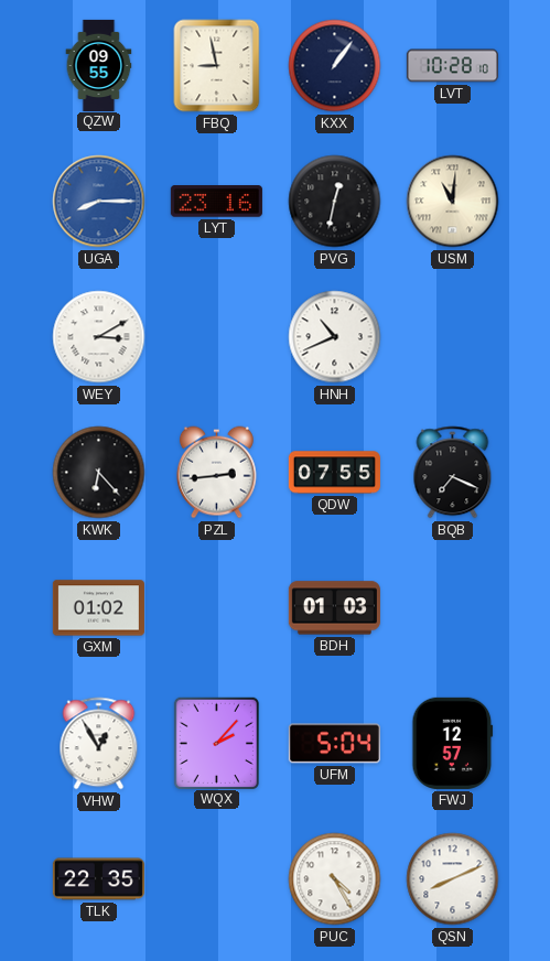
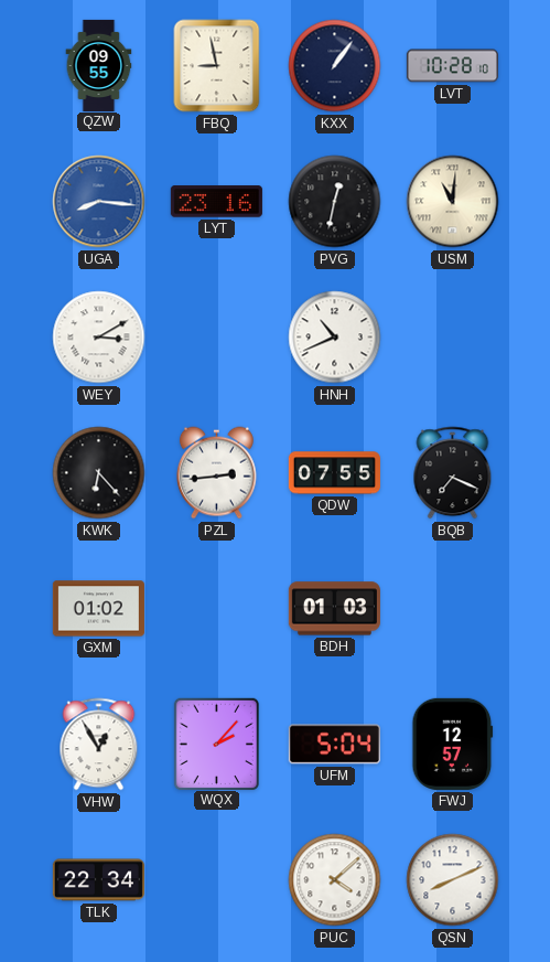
UGA: 8:15 -> 8:16
TLK: 22:35 -> 22:34
PUC: 4:25 -> 4:08
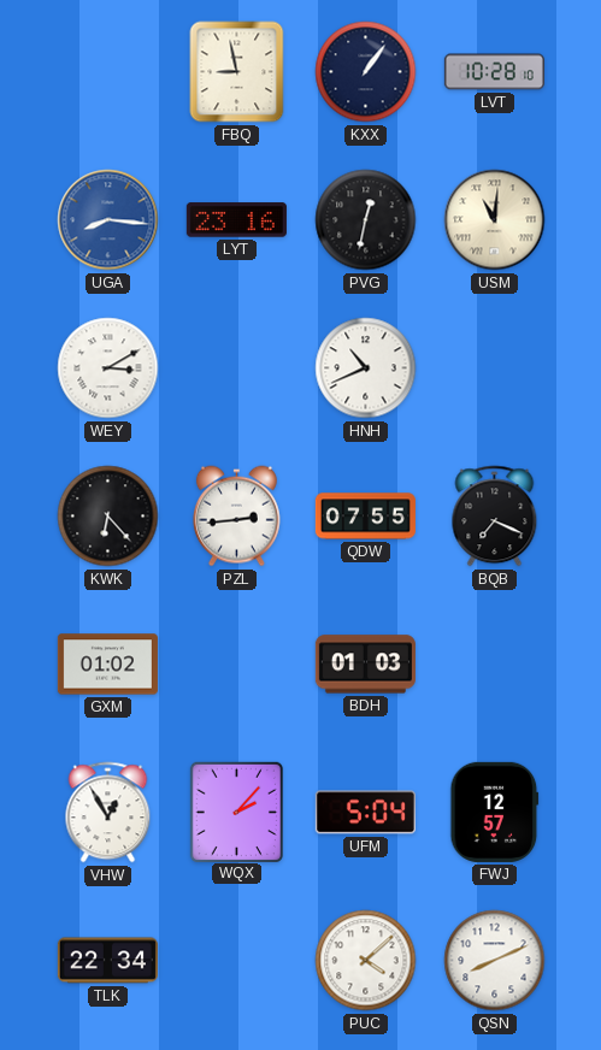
QZW: 09:55 -> none
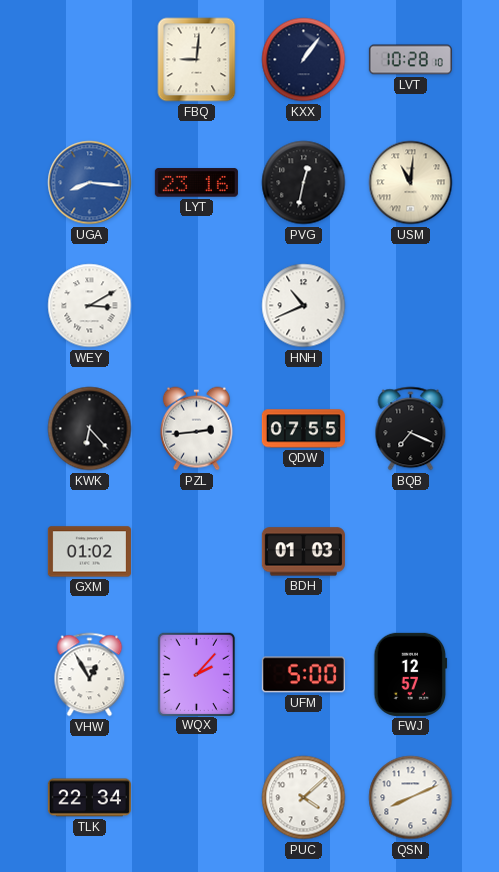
FBQ: 8:58 -> 9:01
UFM: 5:04 -> 5:00
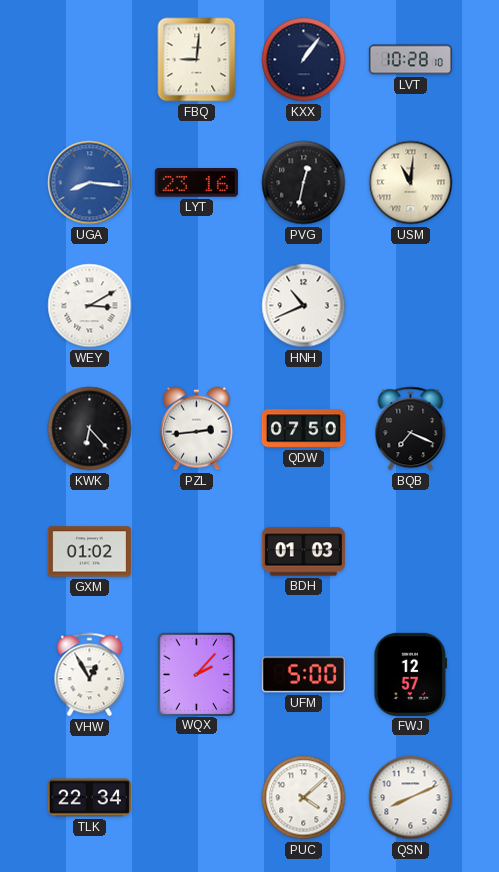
QDW: 07:55 -> 07:50
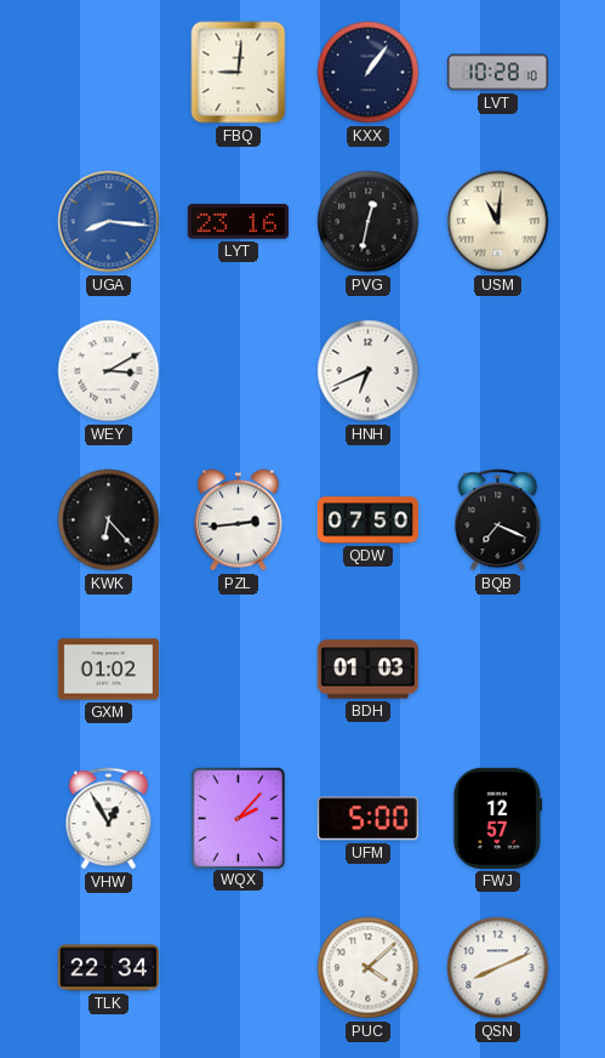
HNH: 10:41 -> 6:41
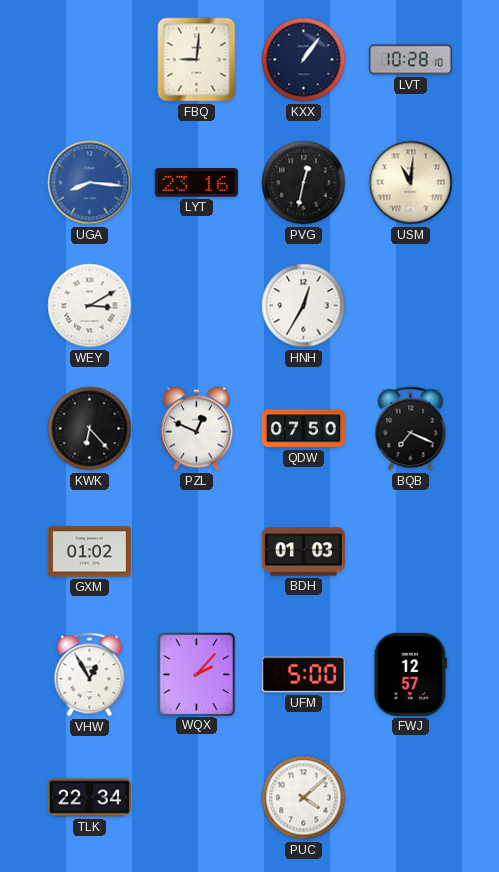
HNH: 6:41 -> 12:35
PZL: 2:44 -> 12:49
QSN: 8:11 -> none
